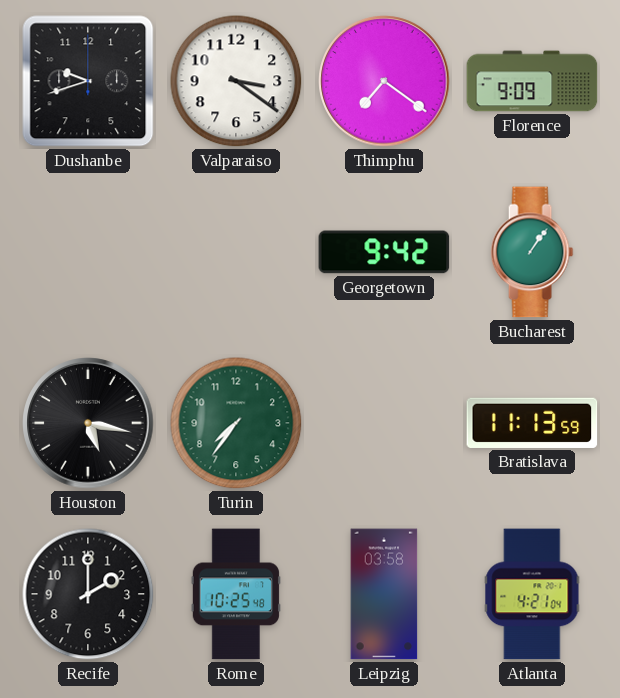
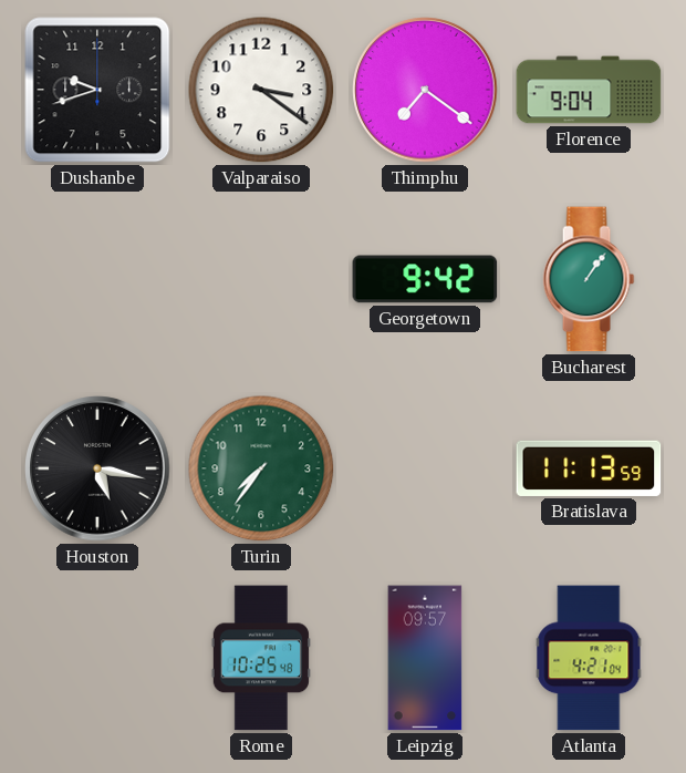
Florence: 9:09 -> 9:04
Recife: 2:00 -> none
Leipzig: 03:58 -> 09:57
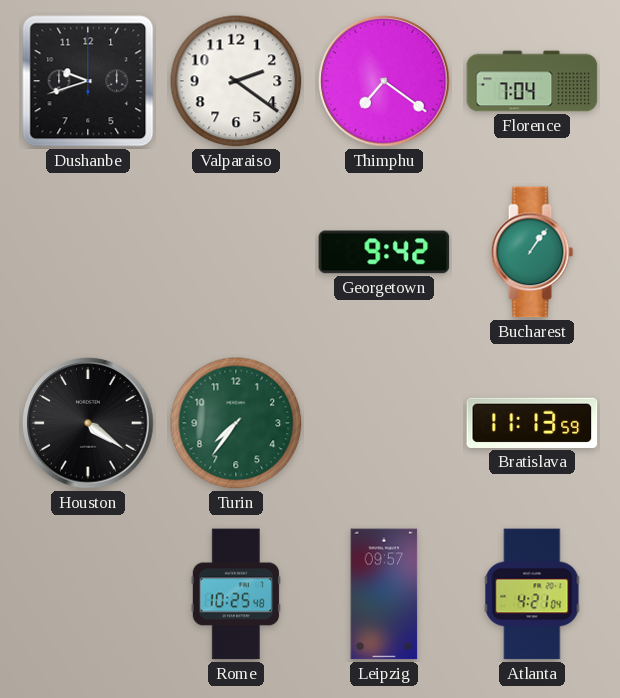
Valparaiso: 3:21 -> 2:21
Florence: 9:04 -> 7:04
Houston: 5:17 -> 4:21
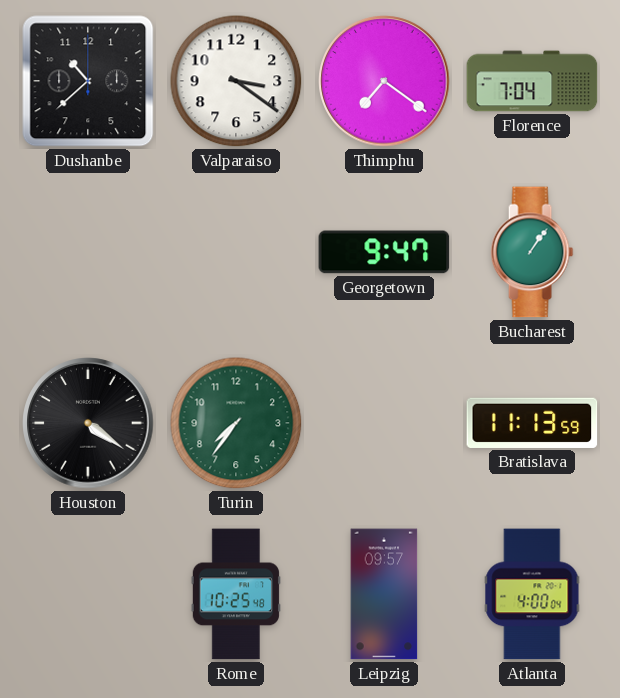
Dushanbe: 9:42 -> 10:38
Valparaiso: 2:21 -> 3:21
Georgetown: 9:42 -> 9:47
Atlanta: 4:21 -> 4:00
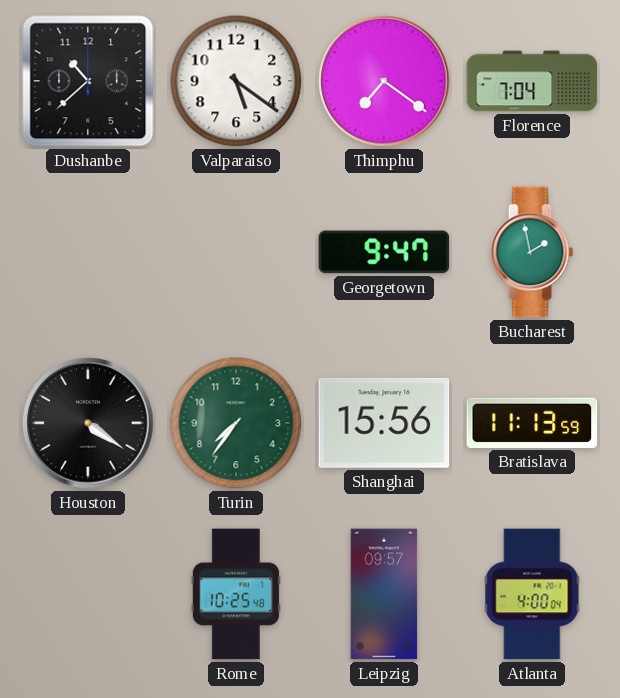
Valparaiso: 3:21 -> 5:21
Bucharest: 1:06 -> 1:58
Shanghai: none -> 15:56
